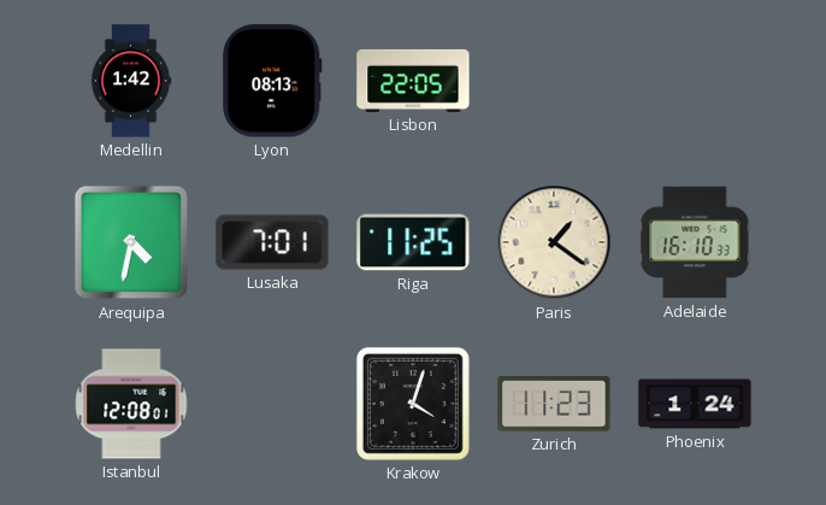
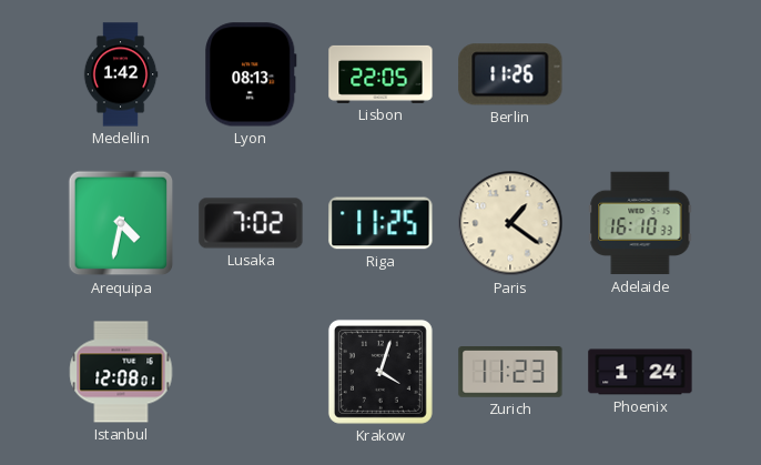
Berlin: none -> 11:26
Lusaka: 7:01 -> 7:02
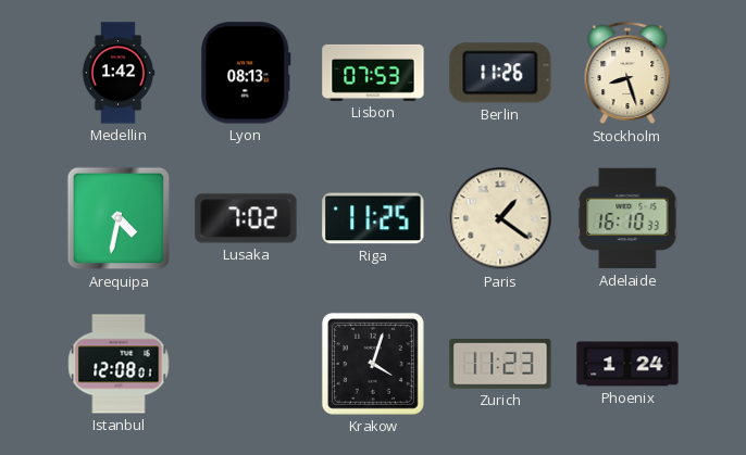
Lisbon: 22:05 -> 07:53
Stockholm: none -> 8:27
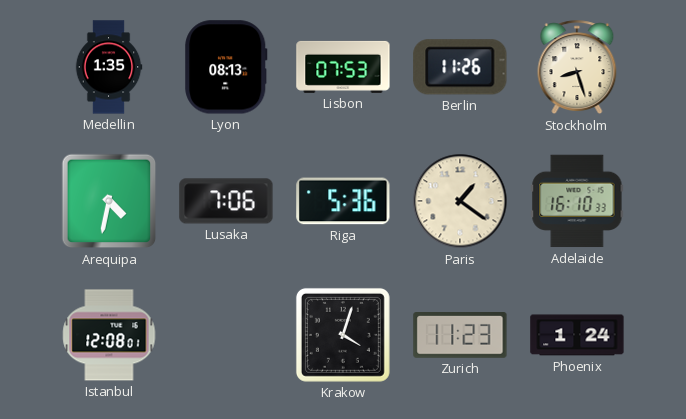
Medellin: 1:42 -> 1:35
Lusaka: 7:02 -> 7:06
Riga: 11:25 -> 5:36
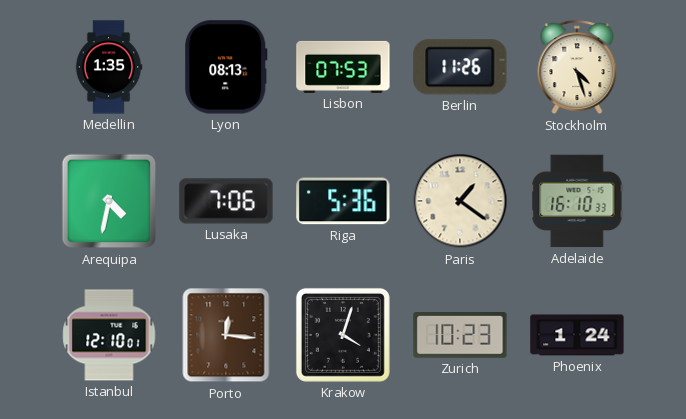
Stockholm: 8:27 -> 4:27
Istanbul: 12:08 -> 12:10
Porto: none -> 12:16
Zurich: 11:23 -> 10:23
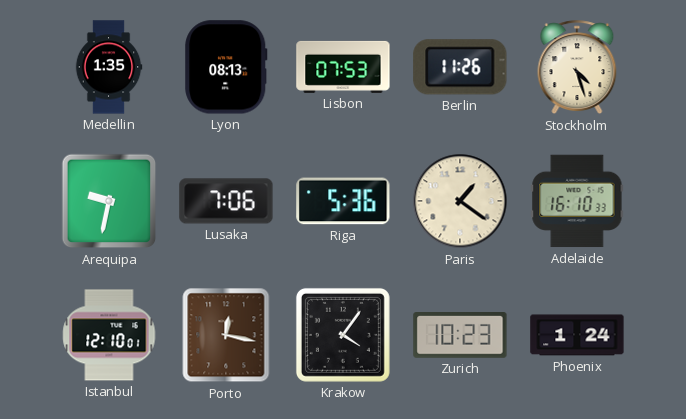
Arequipa: 4:32 -> 9:32
Porto: 12:16 -> 12:17
Krakow: 4:03 -> 4:06
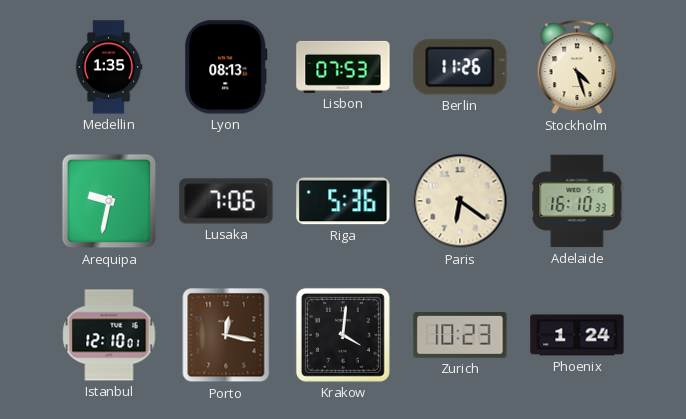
Paris: 1:21 -> 6:21
Krakow: 4:06 -> 4:01
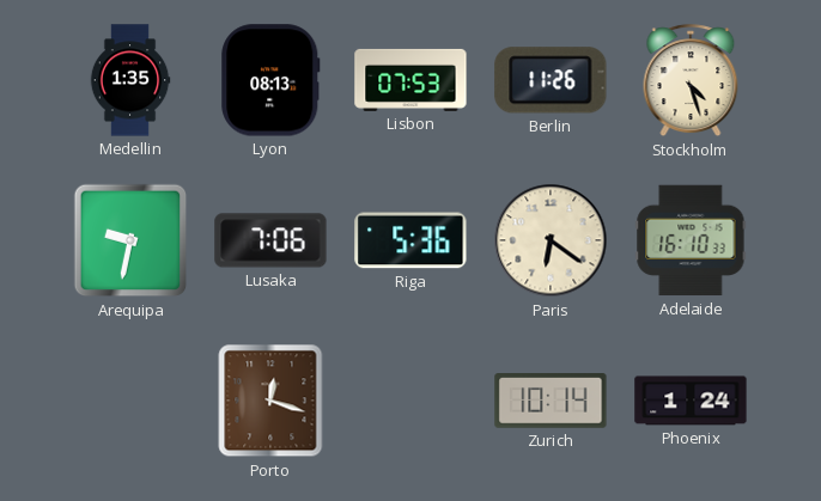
Istanbul: 12:10 -> none
Porto: 12:17 -> 12:18
Krakow: 4:01 -> none
Zurich: 10:23 -> 10:14
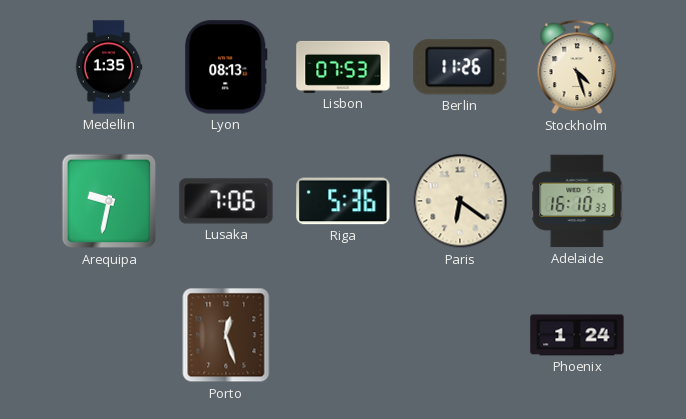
Porto: 12:18 -> 12:27
Zurich: 10:14 -> none
